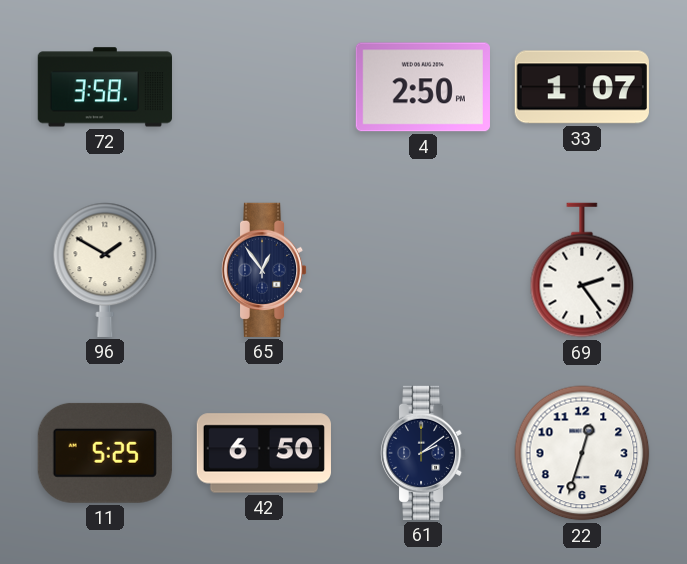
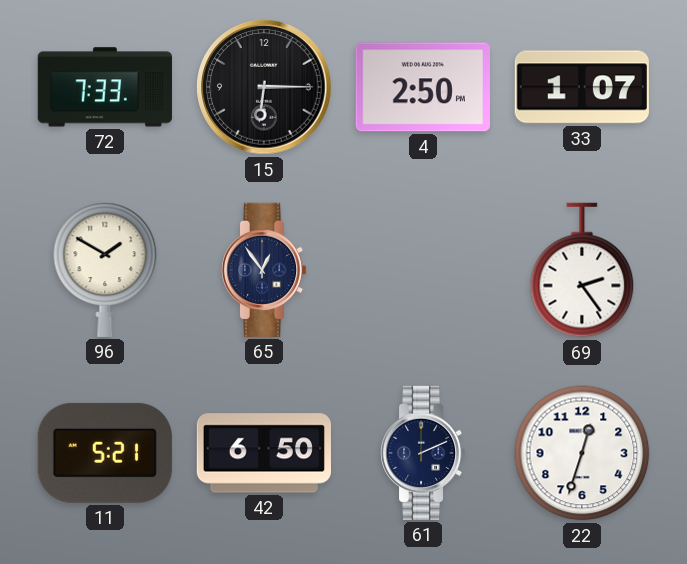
72: 3:58 -> 7:33
15: none -> 6:15
11: 5:25 -> 5:21
61: 2:09 -> 2:11
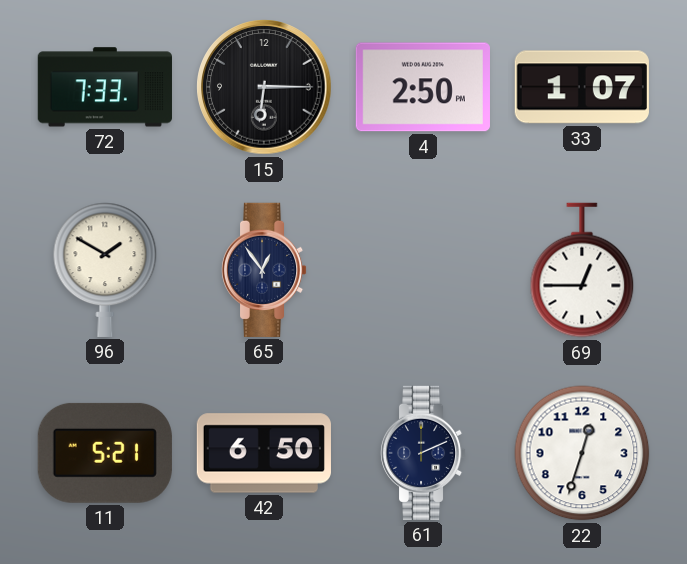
69: 2:24 -> 12:45
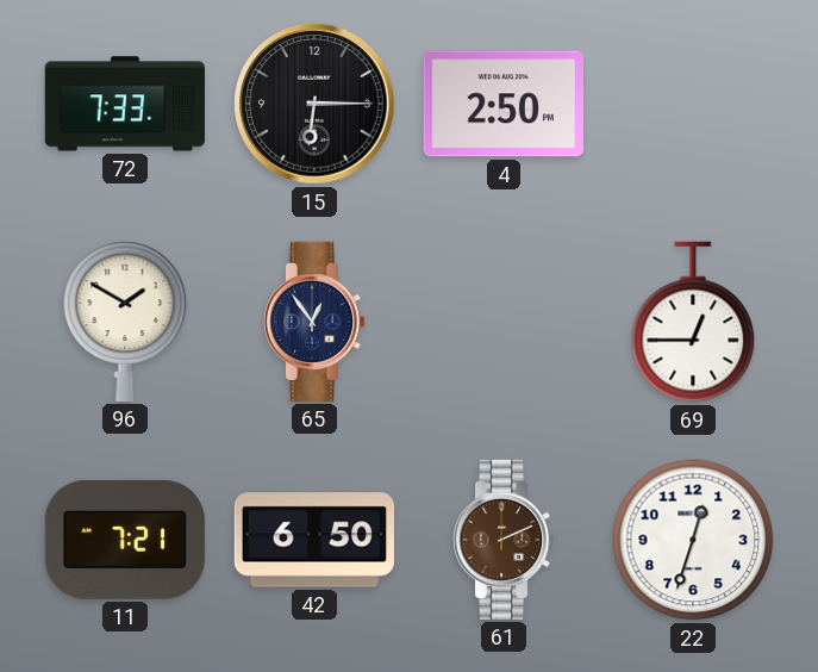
33: 1:07 -> none
11: 5:21 -> 7:21
61 dial: navy -> brown
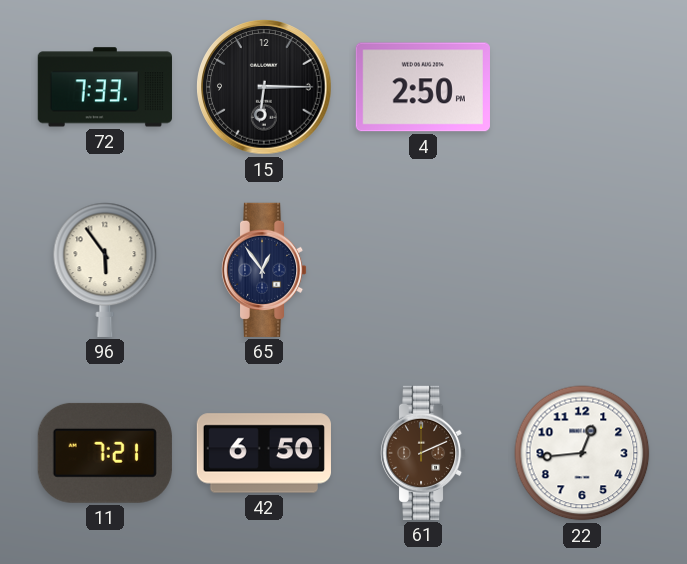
96: 1:50 -> 5:54
69: 12:45 -> none
22: 12:33 -> 12:44
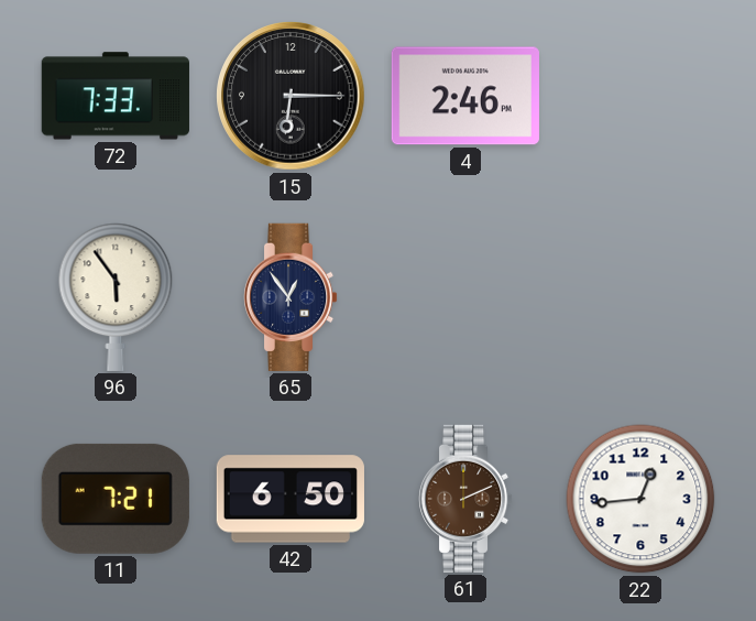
4: 2:50 -> 2:46
